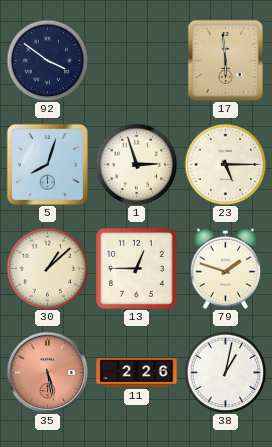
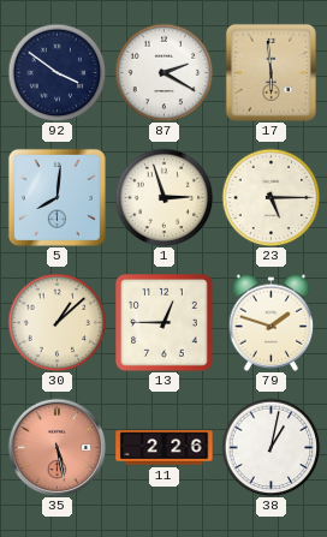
87: none -> 2:20
5: 8:03 -> 8:01
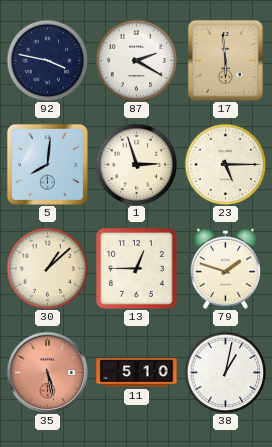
92: 3:51 -> 3:47
11: 2:26 -> 5:10
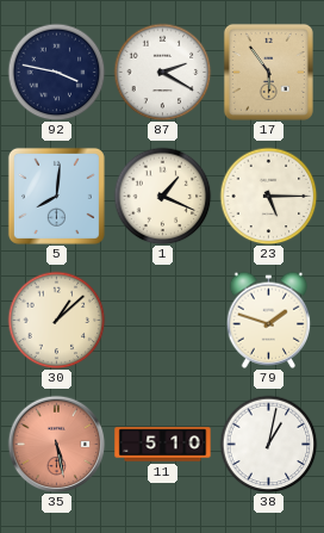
17: 5:59 -> 5:54
1: 2:57 -> 1:19
13: 12:45 -> none
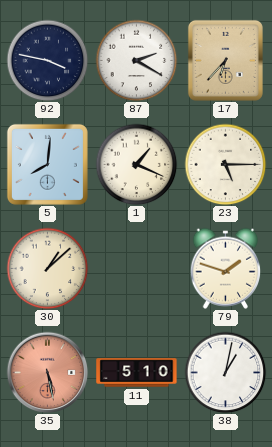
17: 5:54 -> 6:37
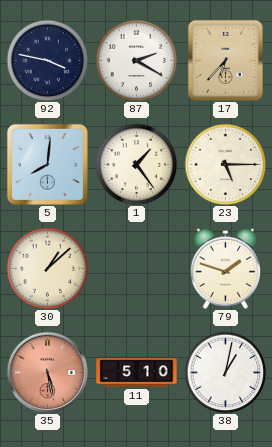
1: 1:19 -> 1:24
